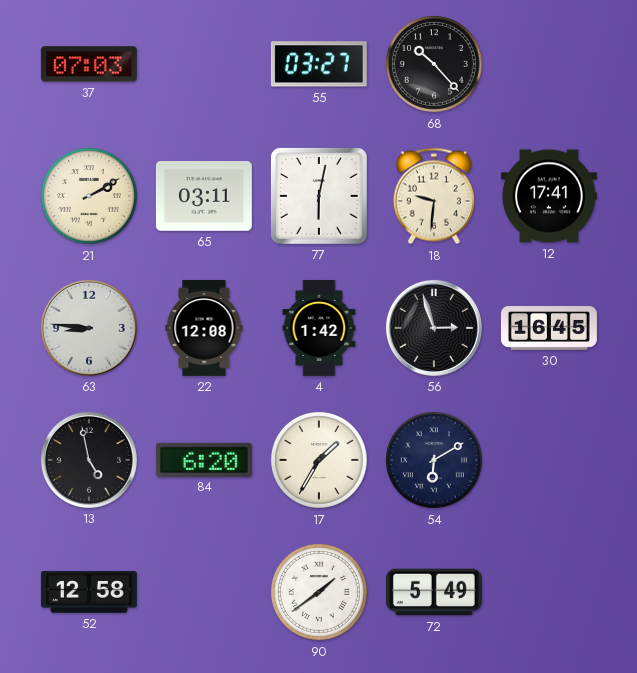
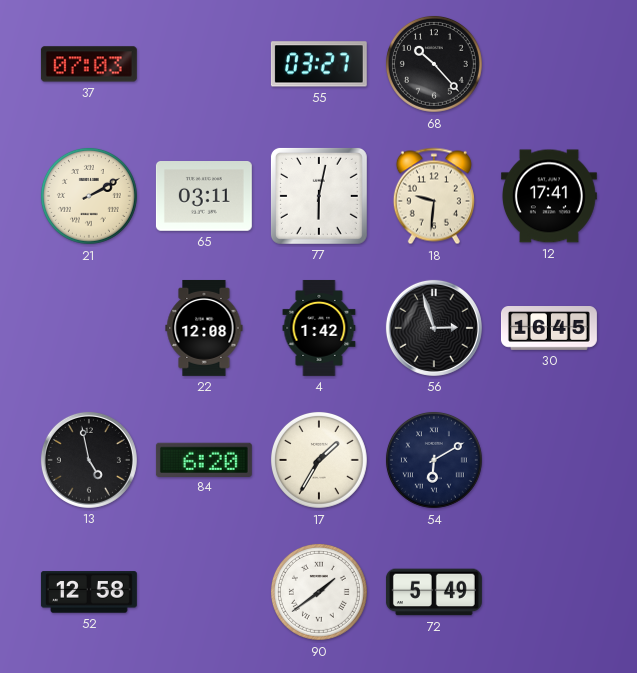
63: 8:46 -> none
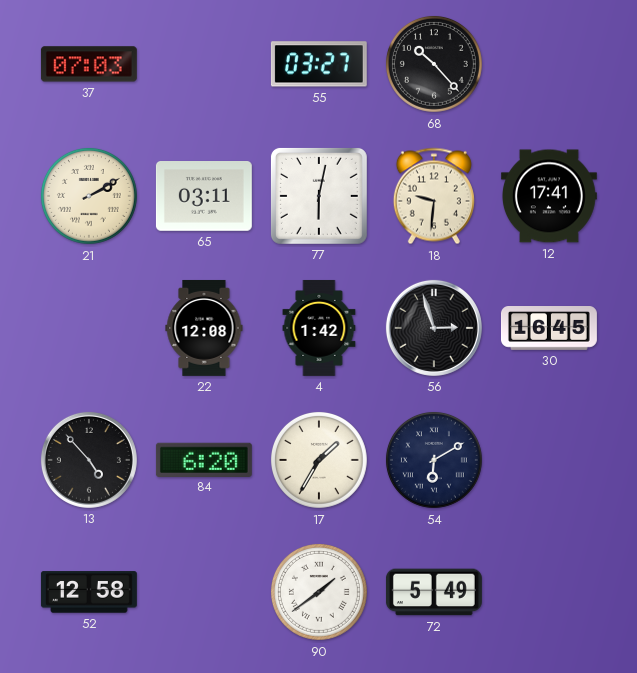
13: 4:58 -> 4:53
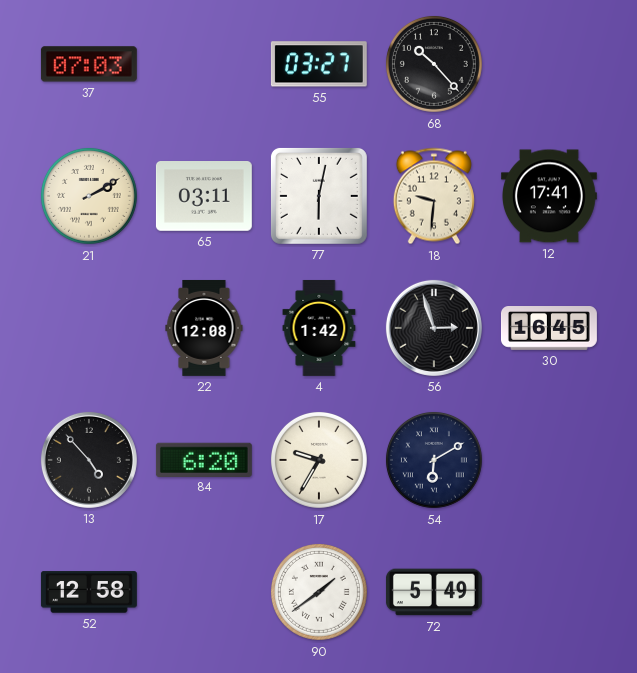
17: 1:35 -> 9:35
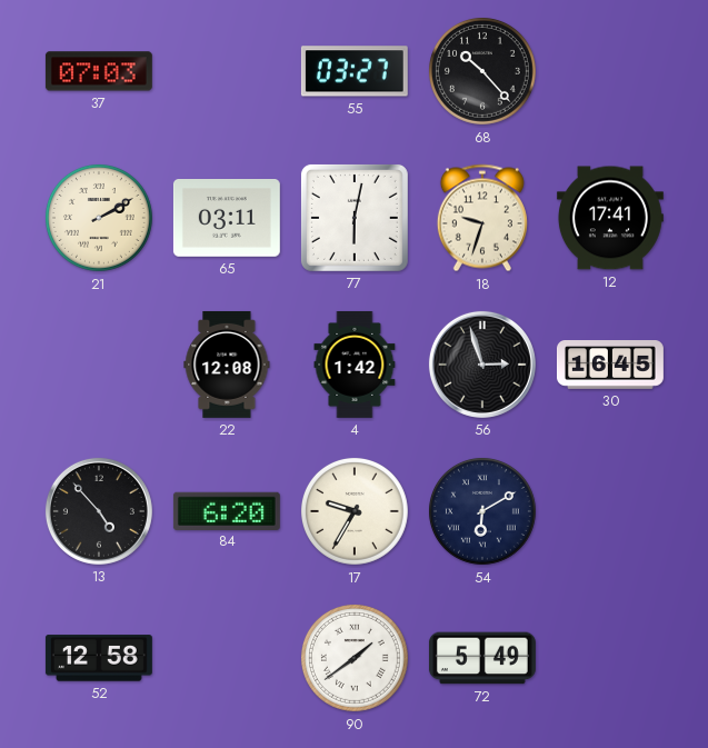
18: 9:31 -> 9:33
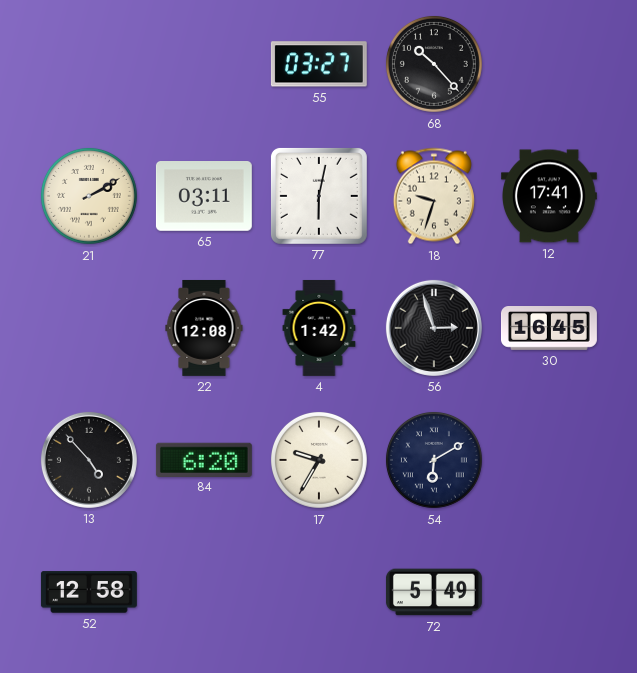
37: 07:03 -> none
90: 1:39 -> none
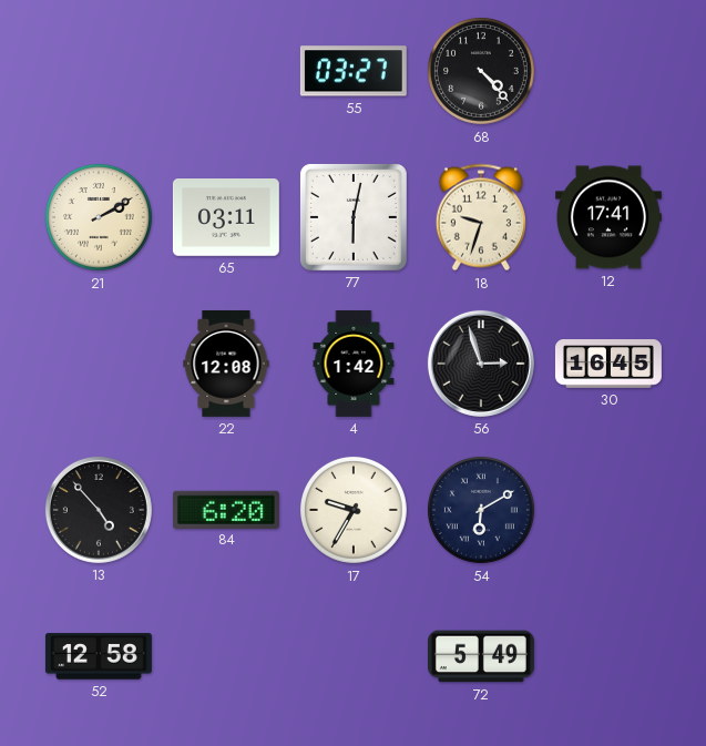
68: 10:23 -> 4:23
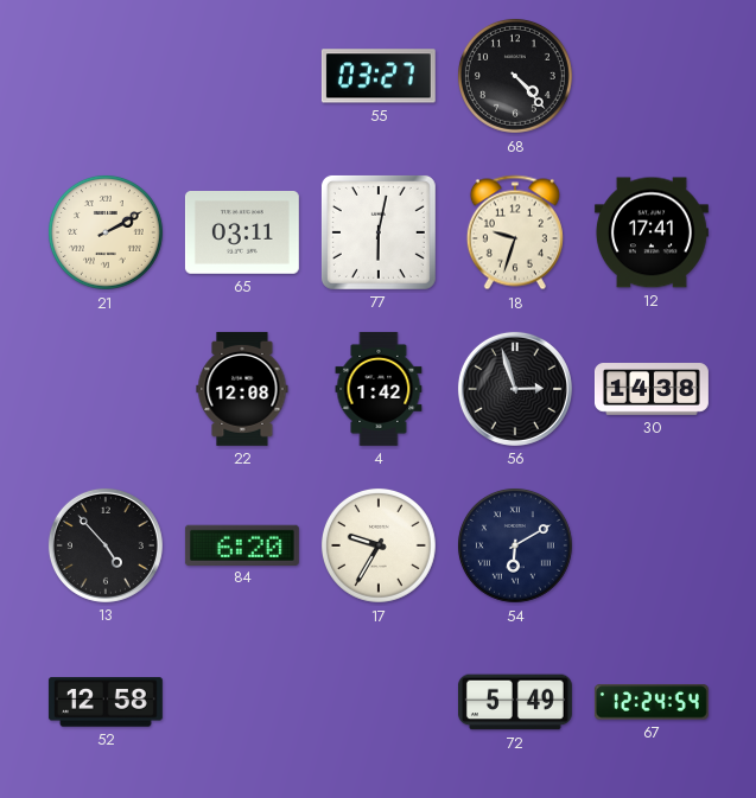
30: 16:45 -> 14:38
67: none -> 12:24
